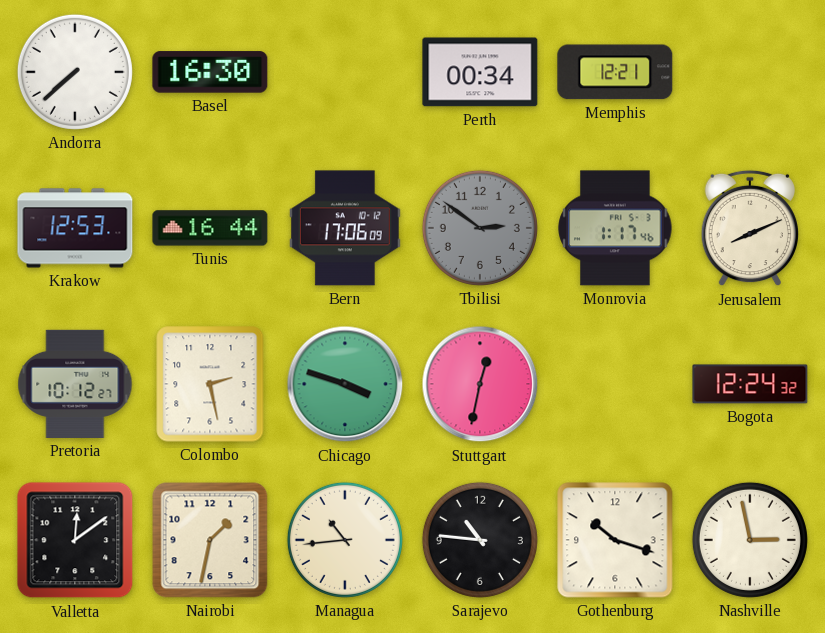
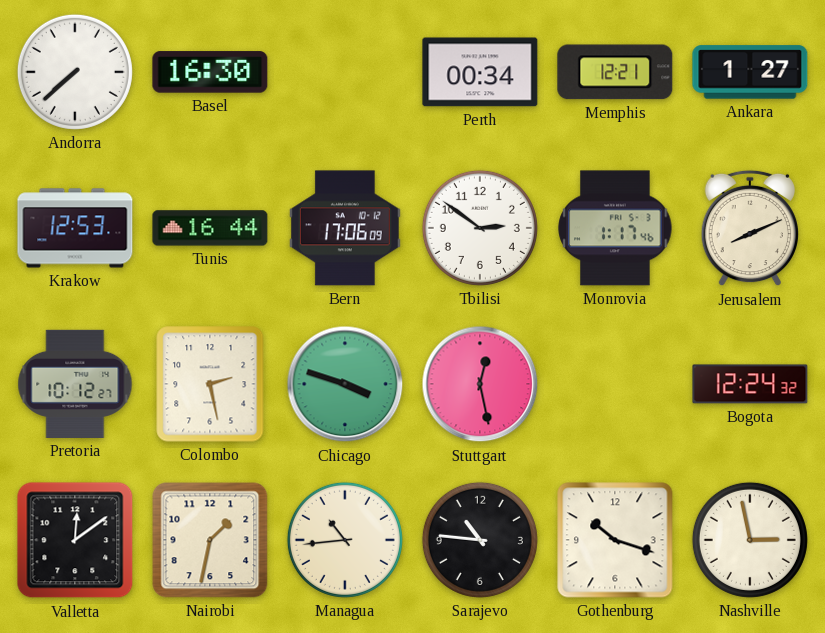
Ankara: none -> 1:27
Tbilisi dial: grey -> white
Stuttgart: 12:32 -> 12:28
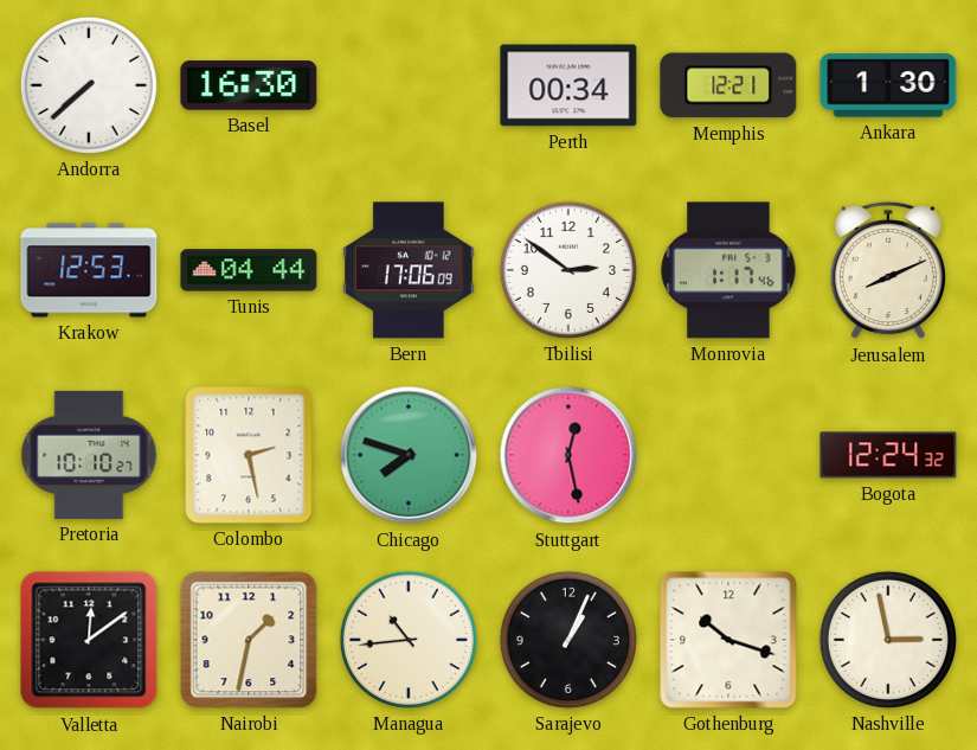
Ankara: 1:27 -> 1:30
Tunis: 16:44 -> 04:44
Pretoria: 10:12 -> 10:10
Chicago: 3:48 -> 7:48
Sarajevo: 10:46 -> 1:04
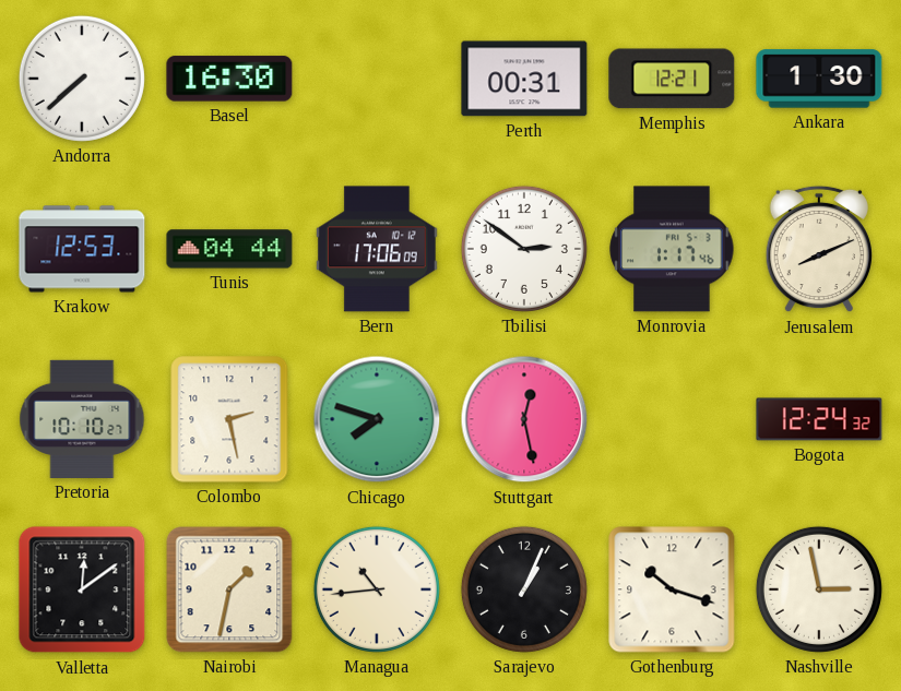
Perth: 00:34 -> 00:31
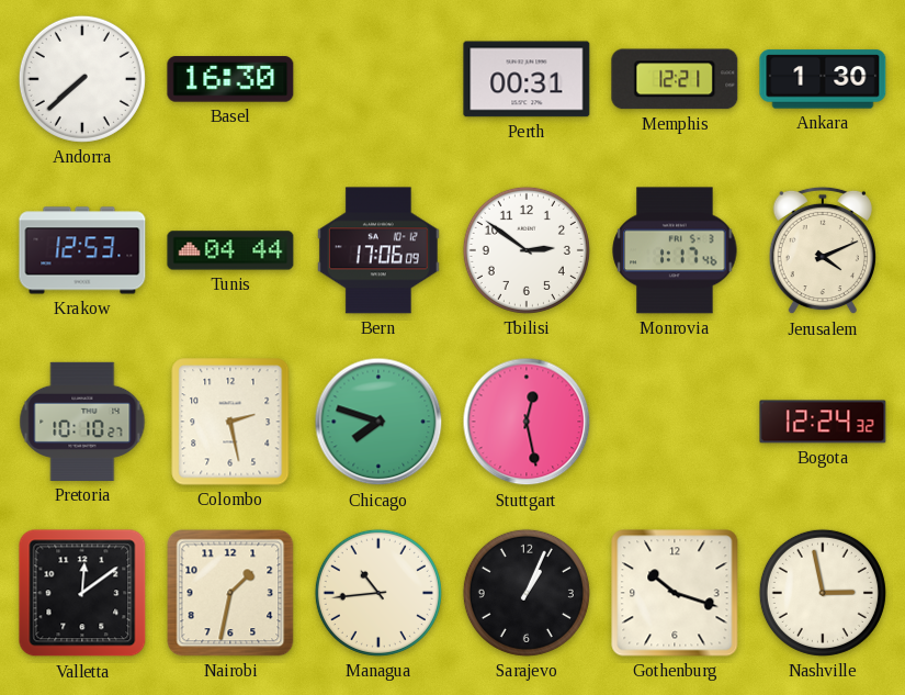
Jerusalem: 8:11 -> 4:11
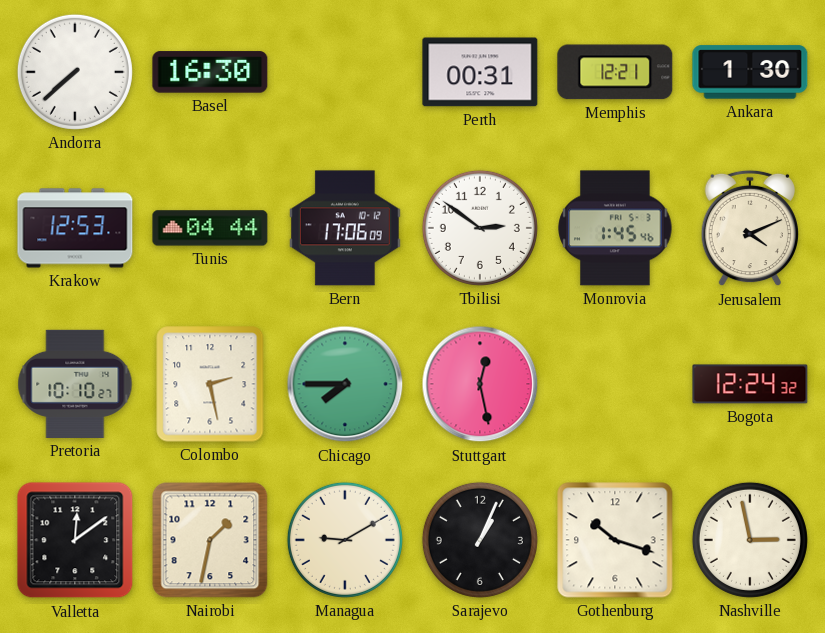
Monrovia: 1:17 -> 1:45
Chicago: 7:48 -> 7:45
Managua: 10:44 -> 9:10
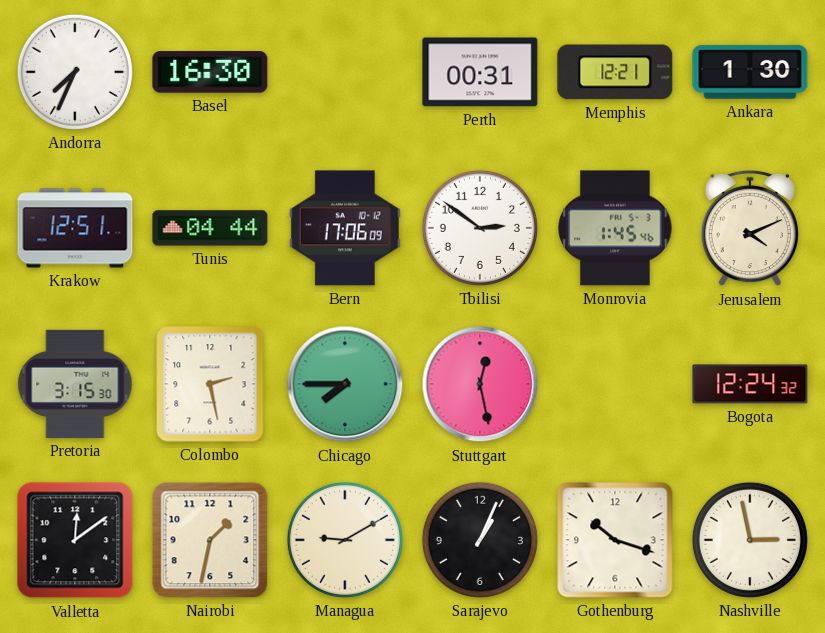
Andorra: 7:38 -> 7:34
Krakow: 12:53 -> 12:51
Pretoria: 10:10 -> 3:15
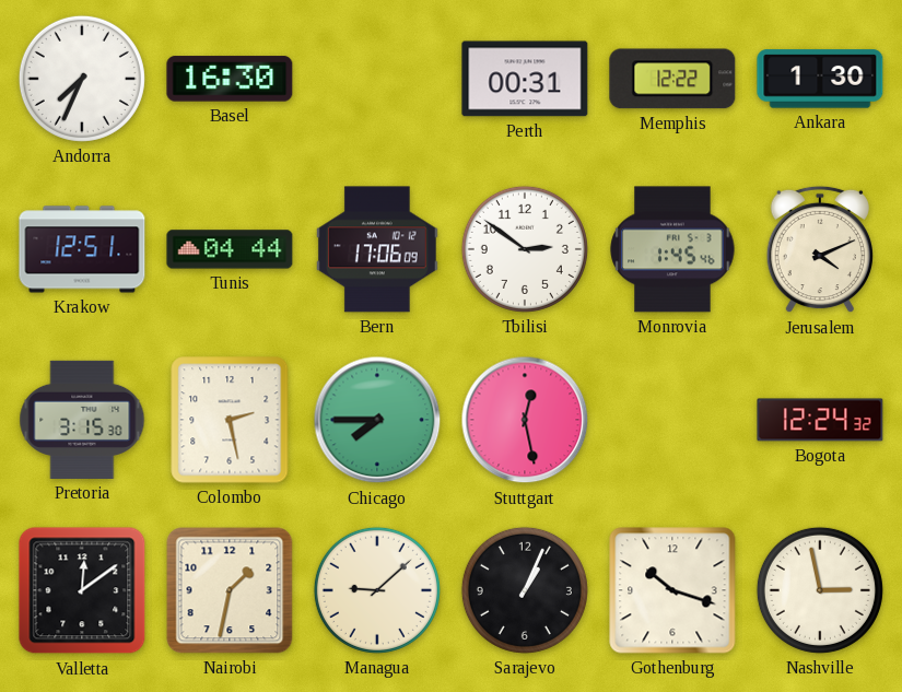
Memphis: 12:21 -> 12:22
Managua: 9:10 -> 9:08
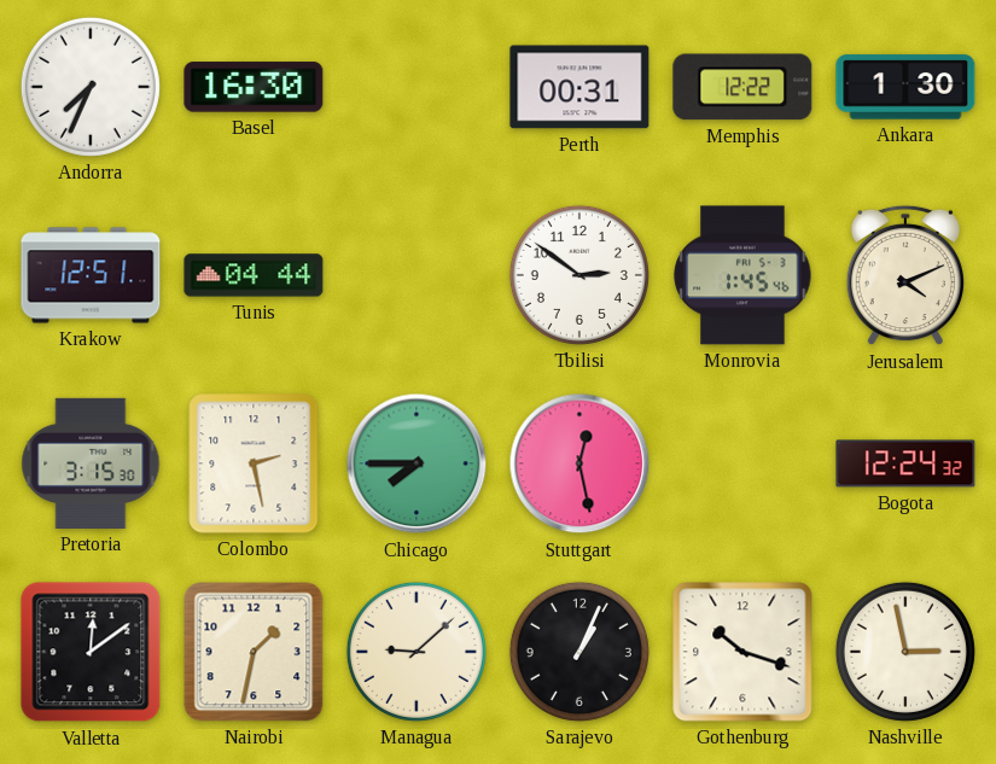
Bern: 17:06 -> none
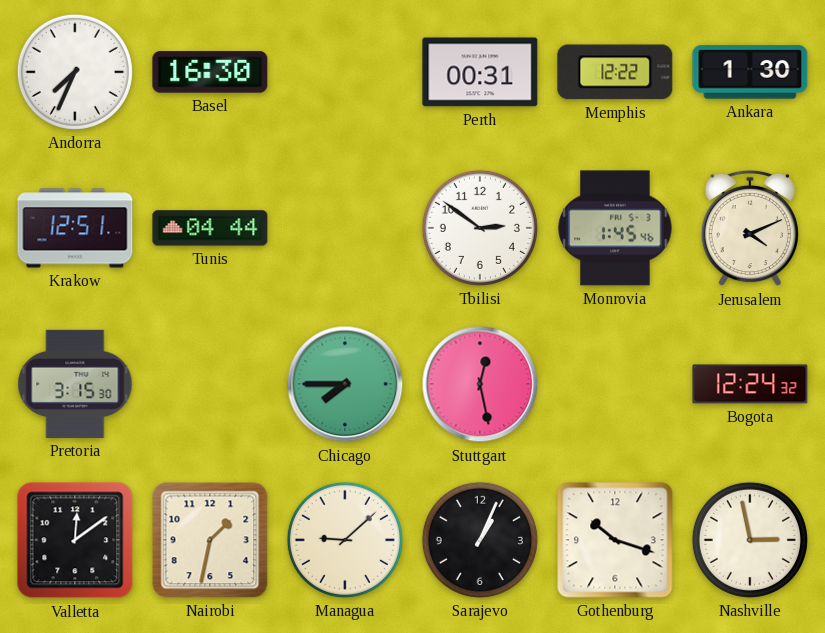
Colombo: 2:28 -> none
